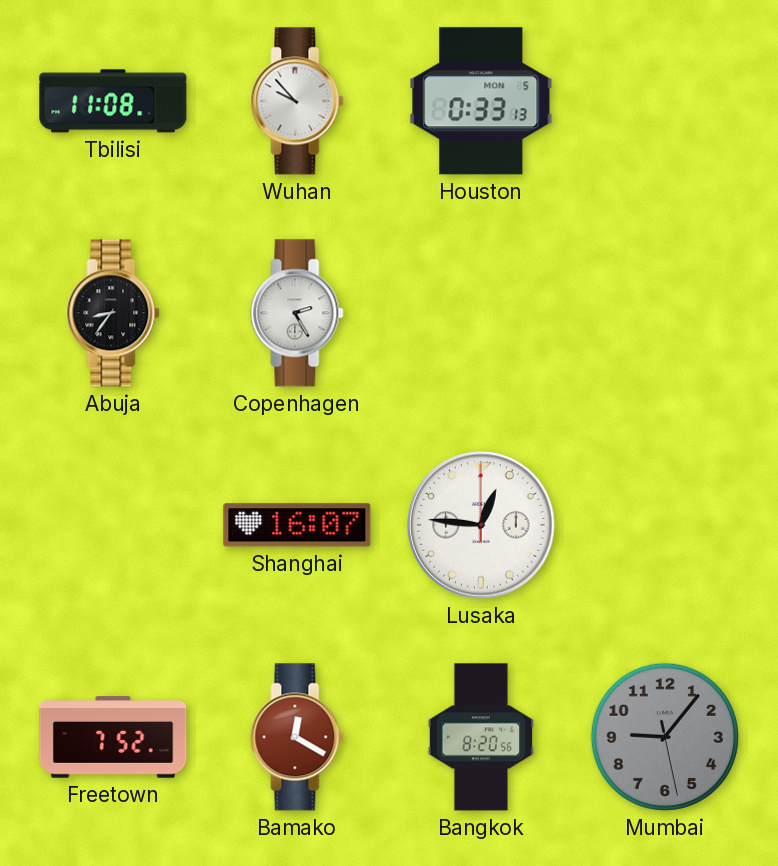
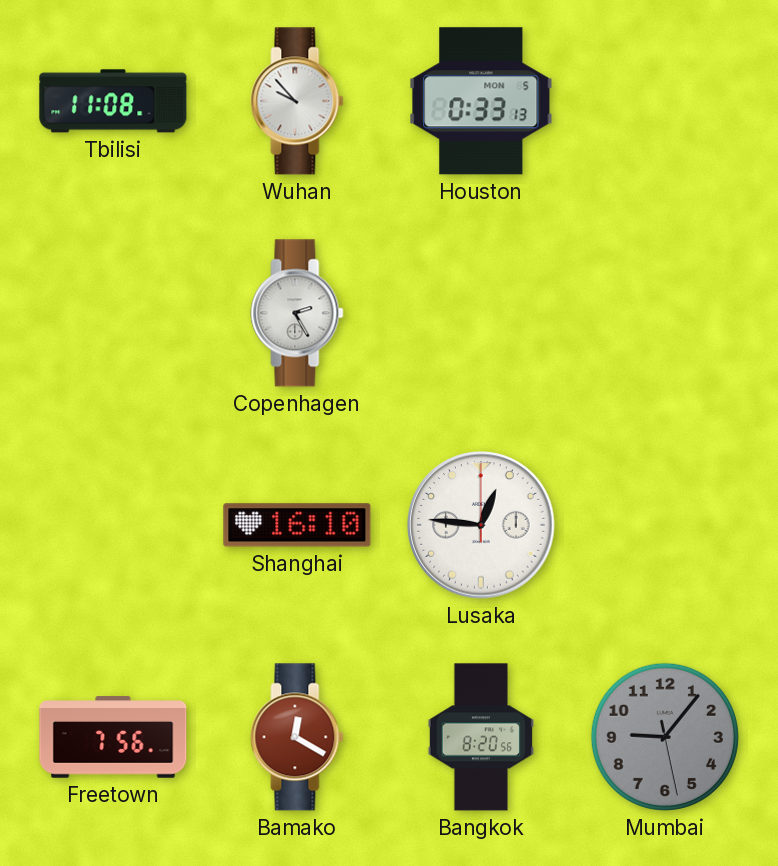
Abuja: 8:36 -> none
Shanghai: 16:07 -> 16:10
Freetown: 7:52 -> 7:56
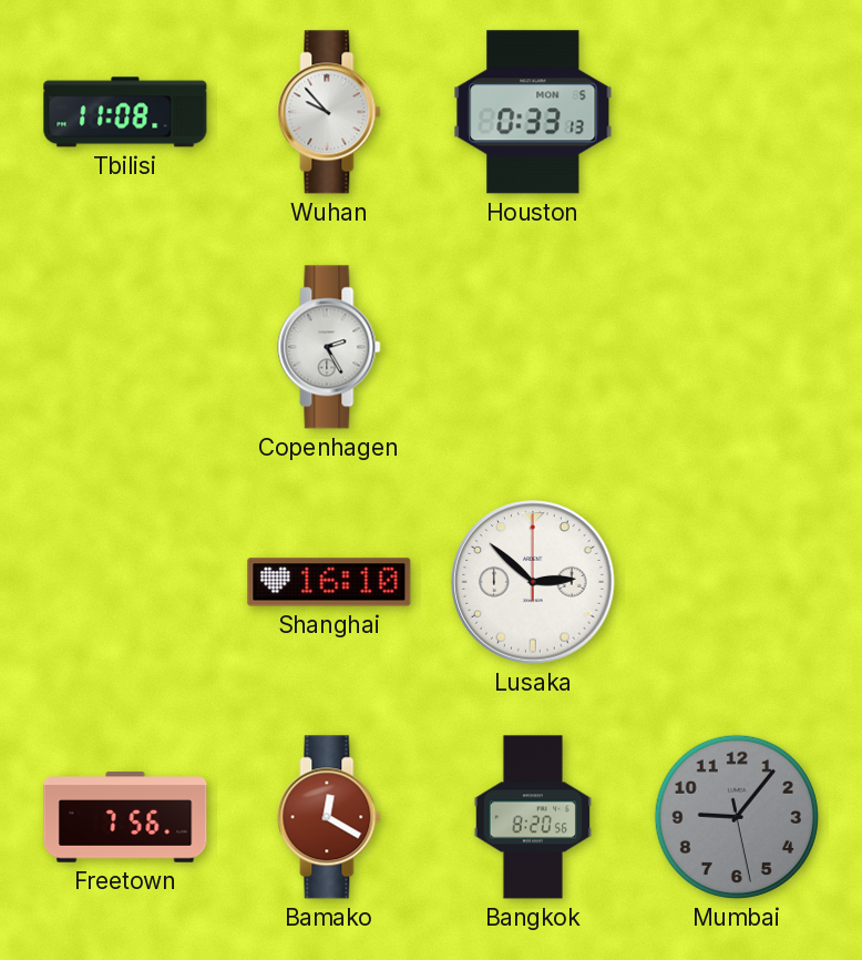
Lusaka: 12:46 -> 2:52
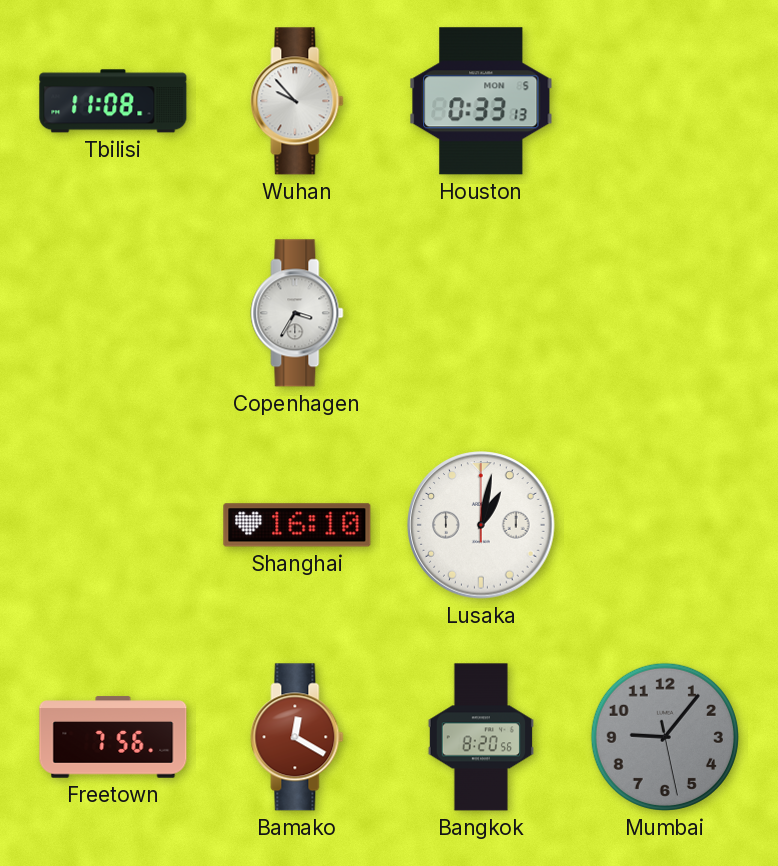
Copenhagen: 2:25 -> 3:35
Lusaka: 2:52 -> 1:02
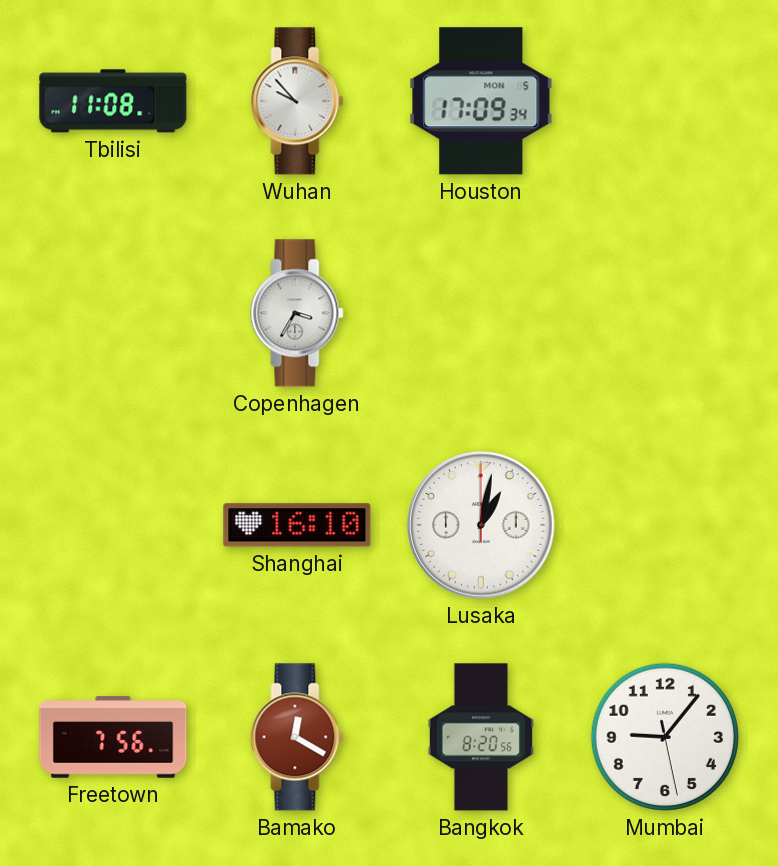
Houston: 0:33 -> 17:09
Mumbai dial: grey -> white
